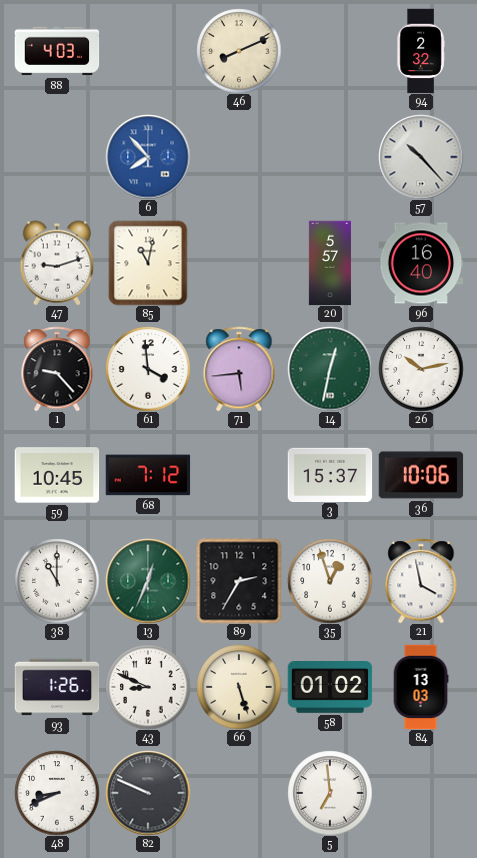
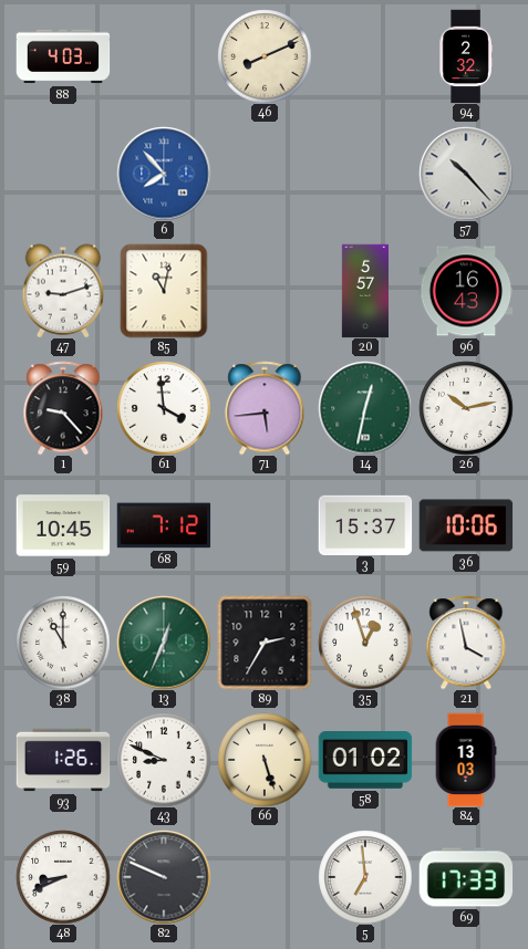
96: 16:40 -> 16:43
69: none -> 17:33
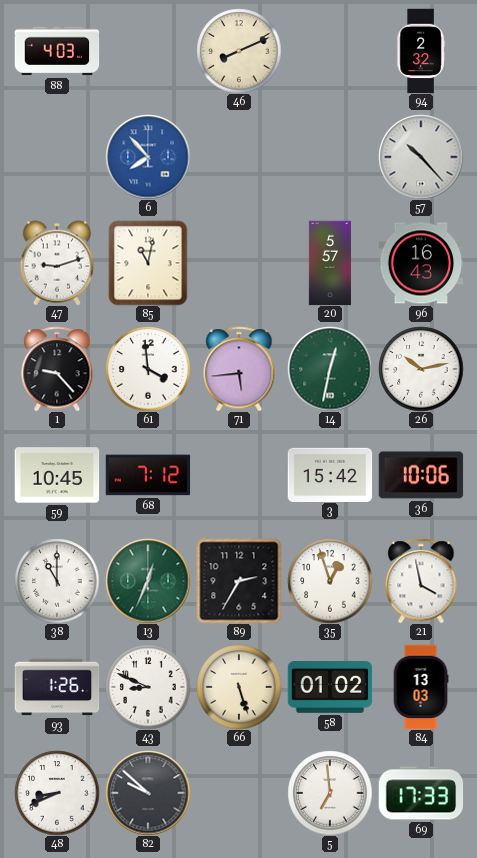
3: 15:37 -> 15:42
82: 9:49 -> 9:52
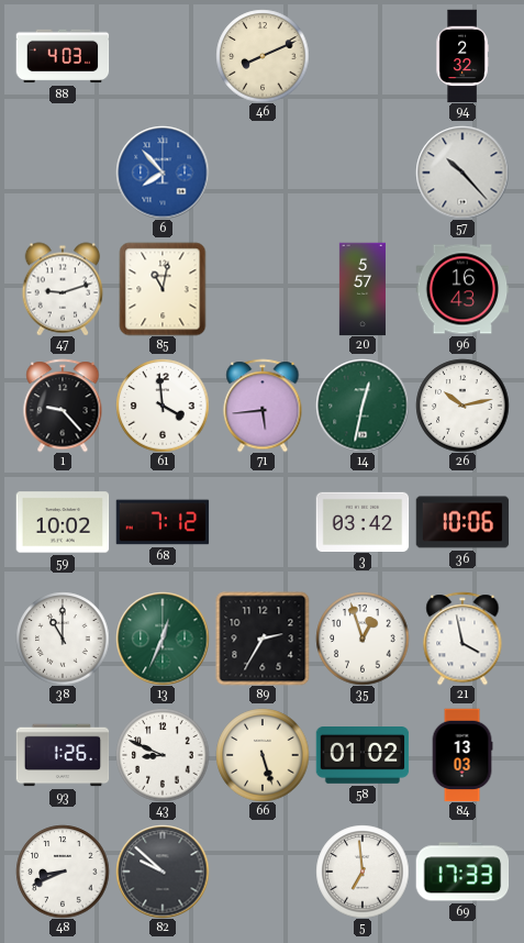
59: 10:45 -> 10:02
3: 15:42 -> 03:42
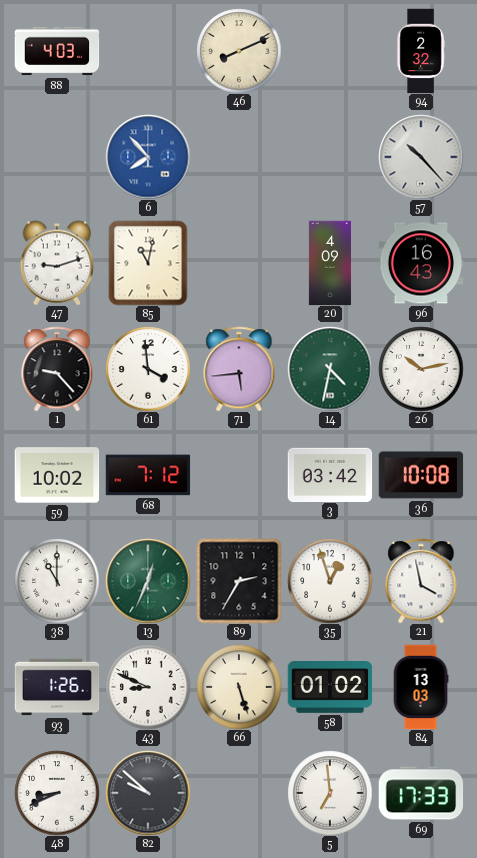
20: 5:57 -> 4:09
14: 12:32 -> 4:32
36: 10:06 -> 10:08
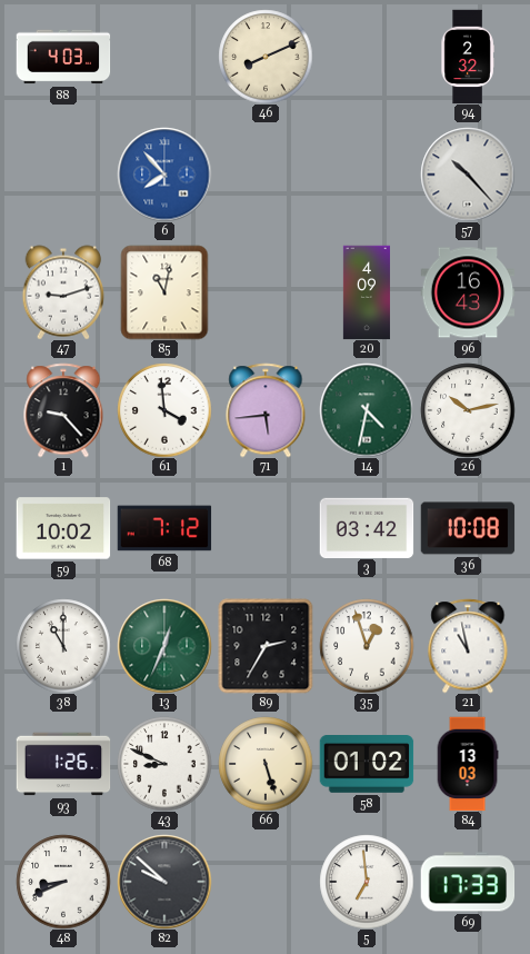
21: 3:58 -> 10:58
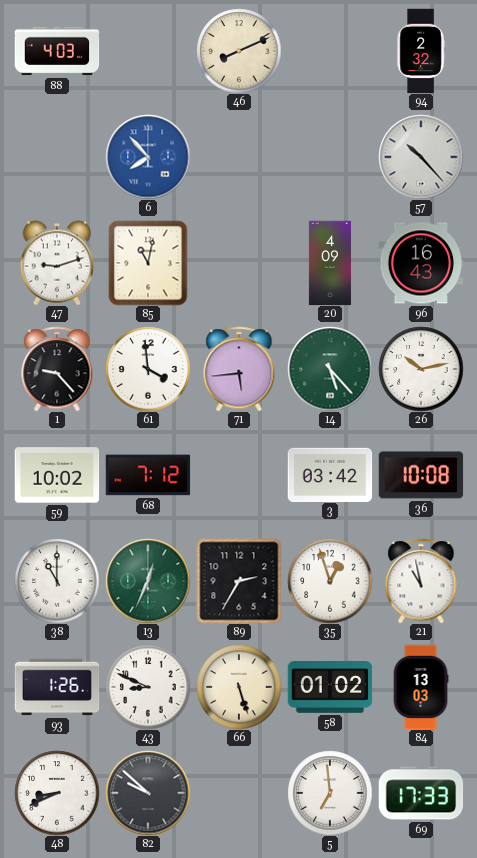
14: 4:32 -> 5:23
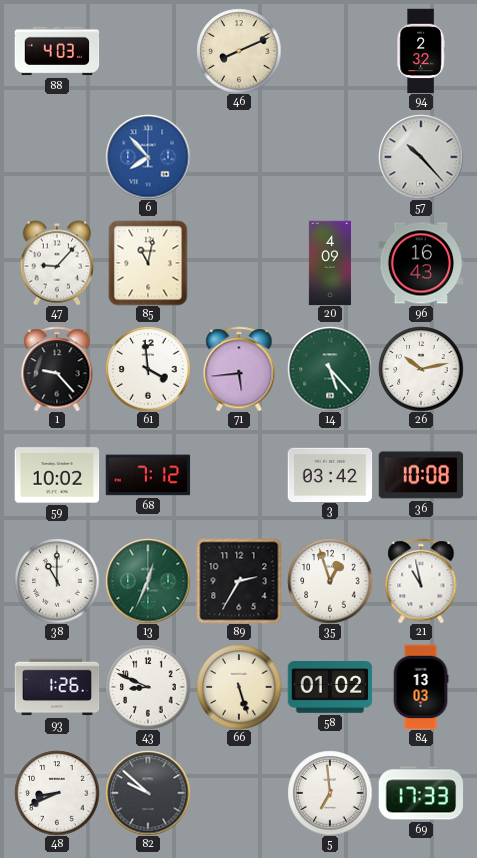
47: 9:12 -> 9:07
